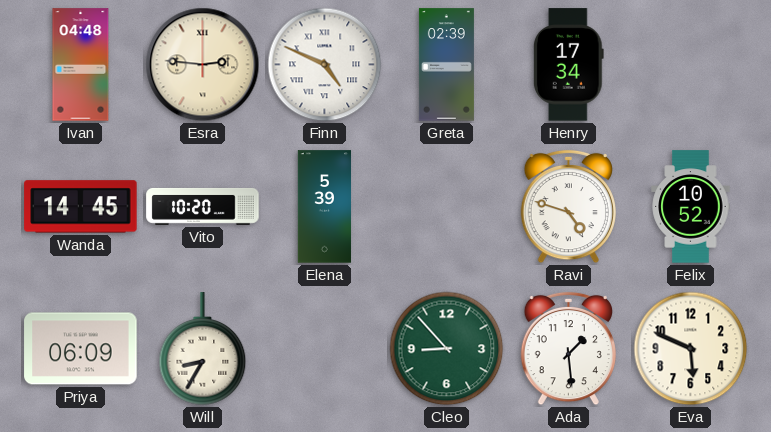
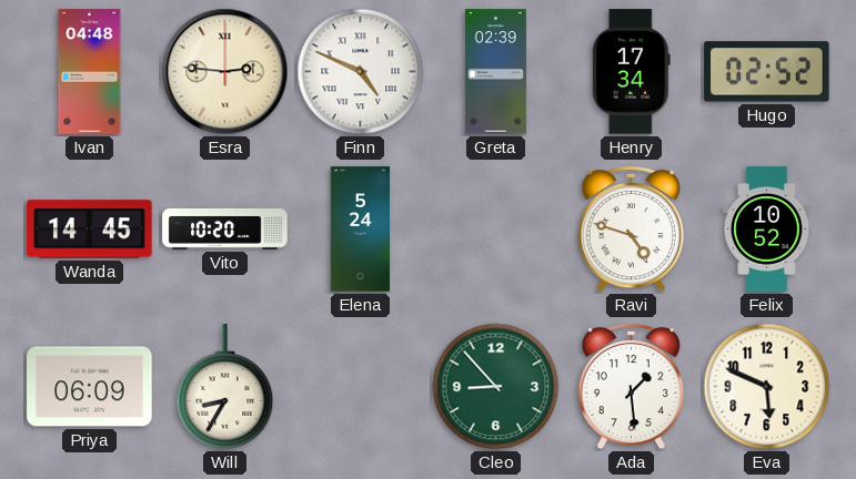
Hugo: none -> 02:52
Elena: 5:39 -> 5:24
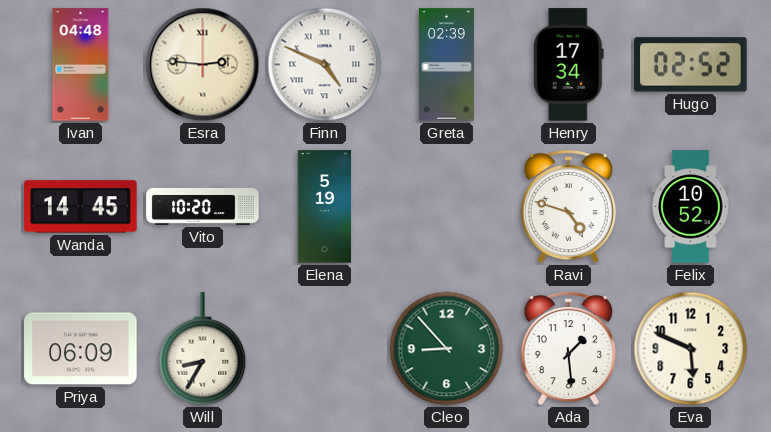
Elena: 5:24 -> 5:19
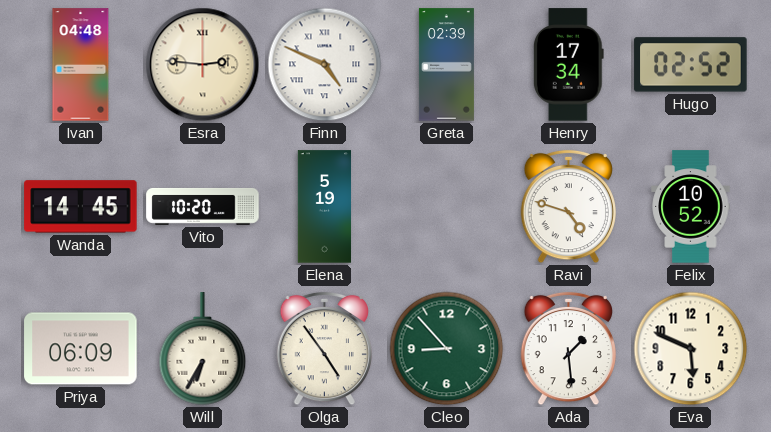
Will: 8:35 -> 6:35
Olga: none -> 4:54
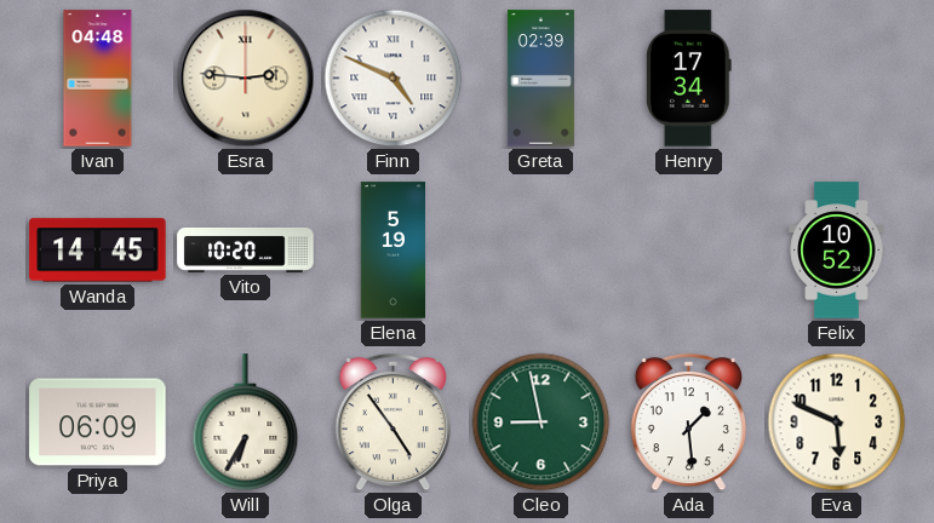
Hugo: 02:52 -> none
Ravi: 4:48 -> none
Cleo: 8:53 -> 8:58
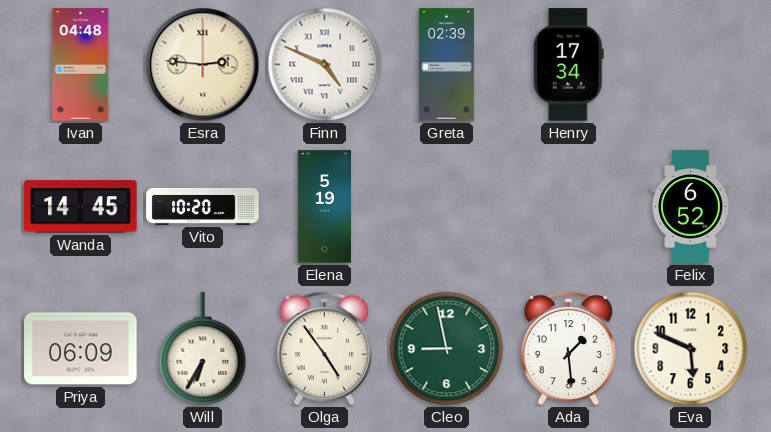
Felix: 10:52 -> 6:52
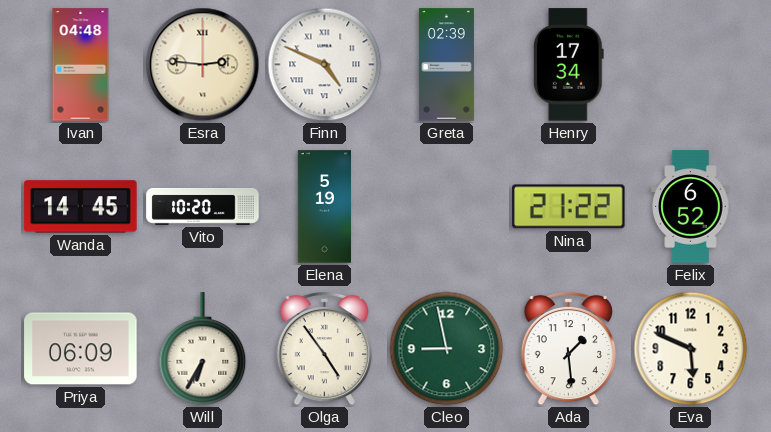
Nina: none -> 21:22
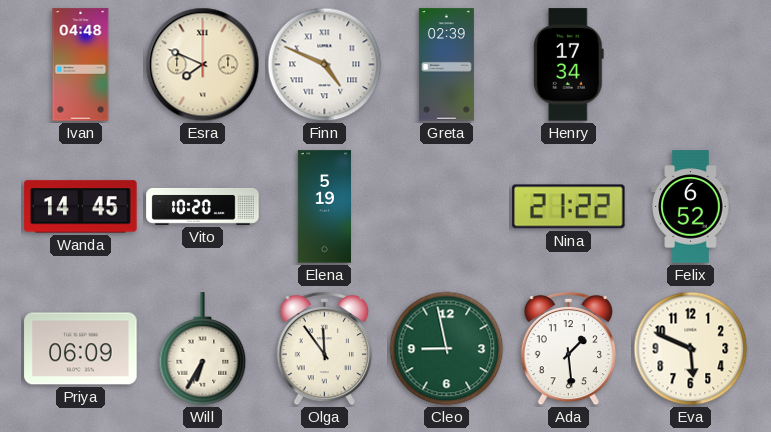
Esra: 2:46 -> 7:49
Olga: 4:54 -> 11:54
